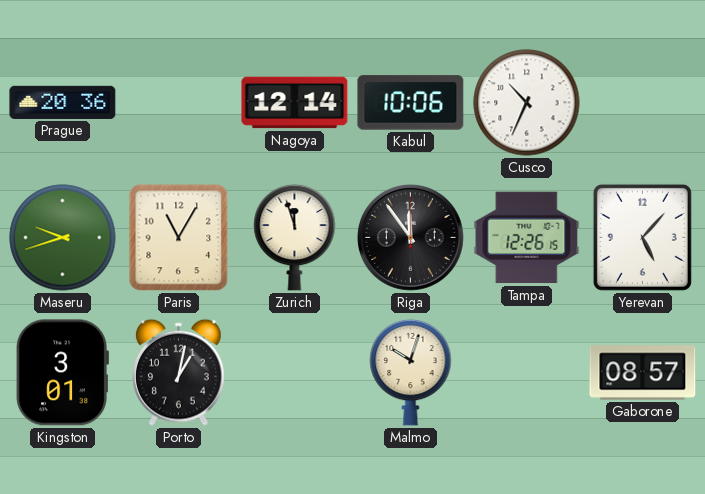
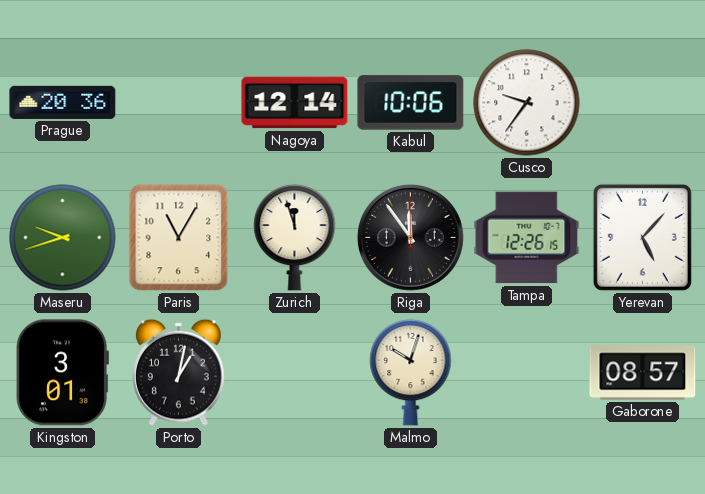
Cusco: 10:34 -> 9:36
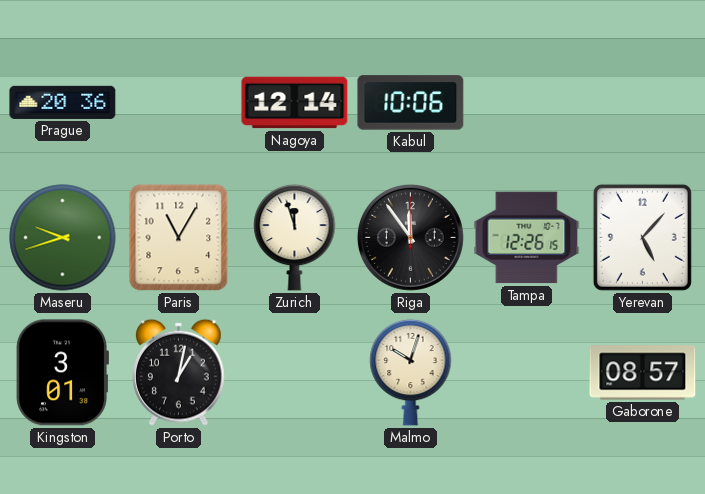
Cusco: 9:36 -> none
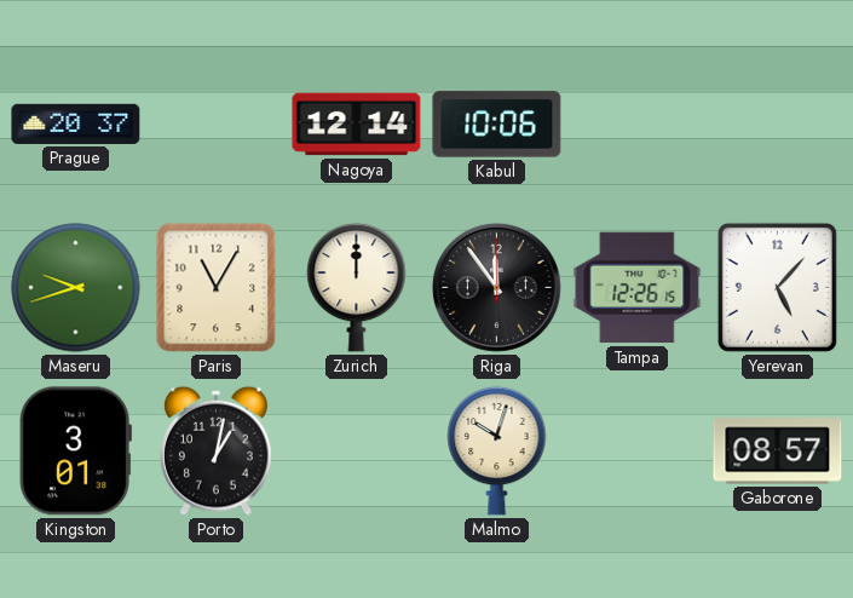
Prague: 20:36 -> 20:37
Zurich: 11:57 -> 12:00
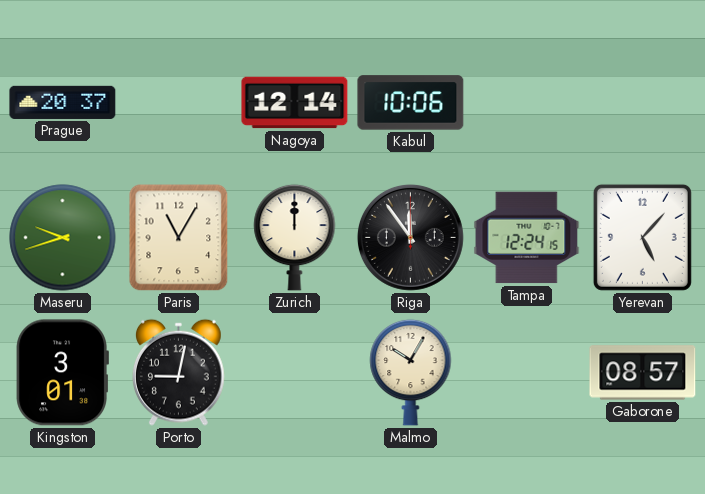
Tampa: 12:26 -> 12:24
Porto: 1:02 -> 9:02
Malmo: 10:03 -> 10:05
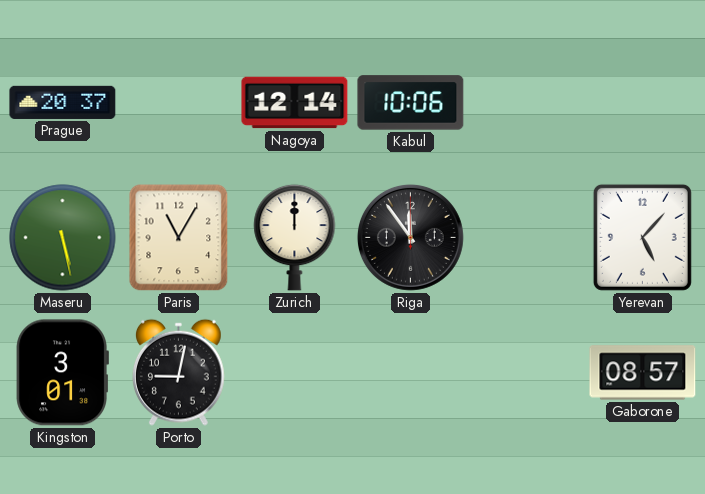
Maseru: 9:42 -> 5:28
Tampa: 12:24 -> none
Malmo: 10:05 -> none
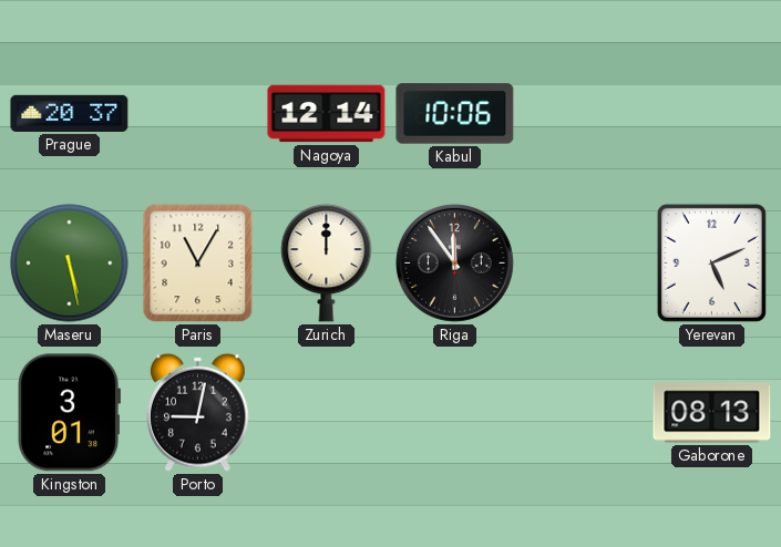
Yerevan: 5:07 -> 5:11
Gaborone: 08:57 -> 08:13
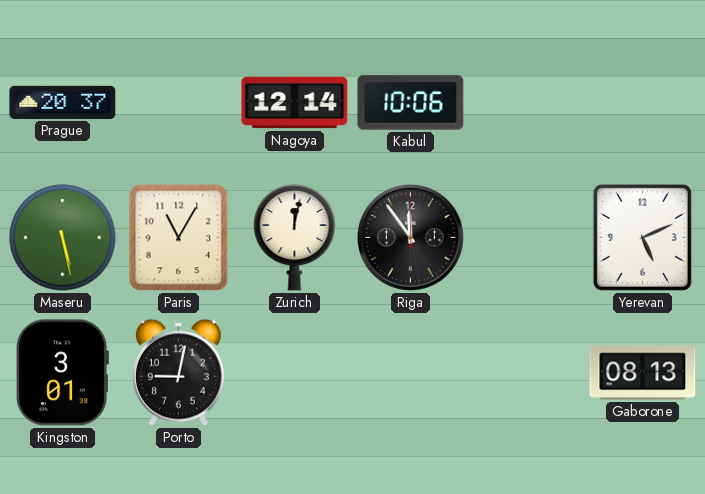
Zurich: 12:00 -> 12:02
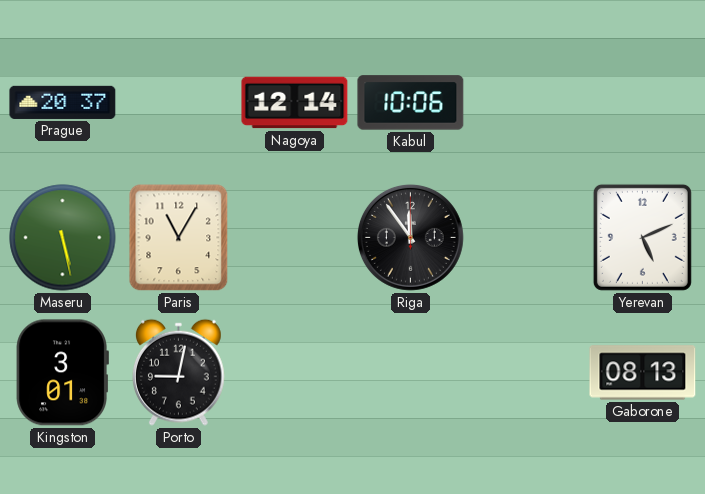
Zurich: 12:02 -> none
